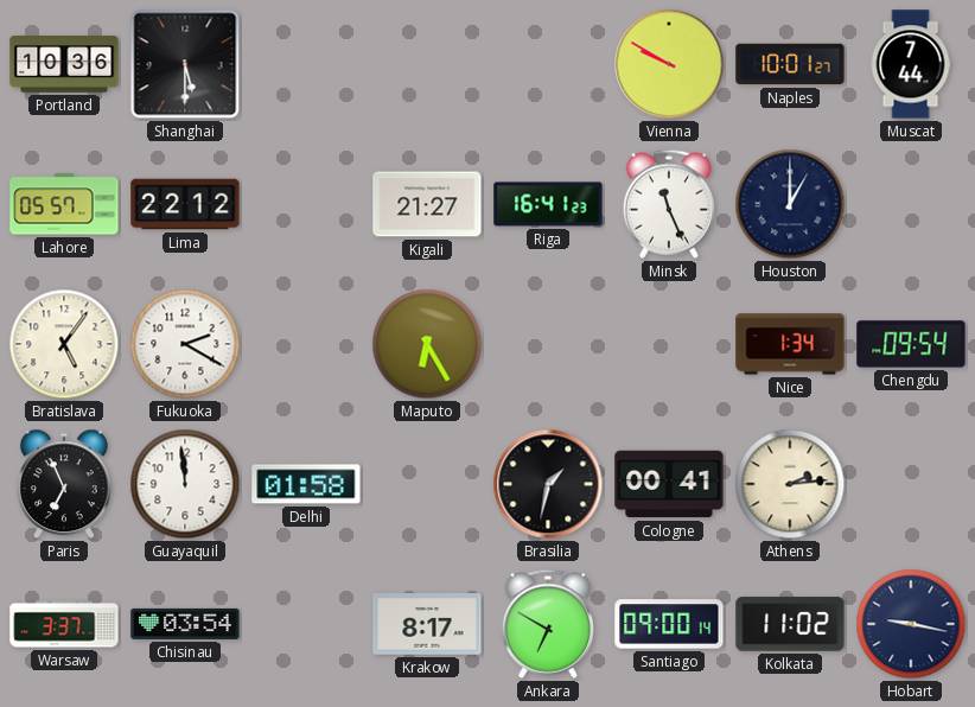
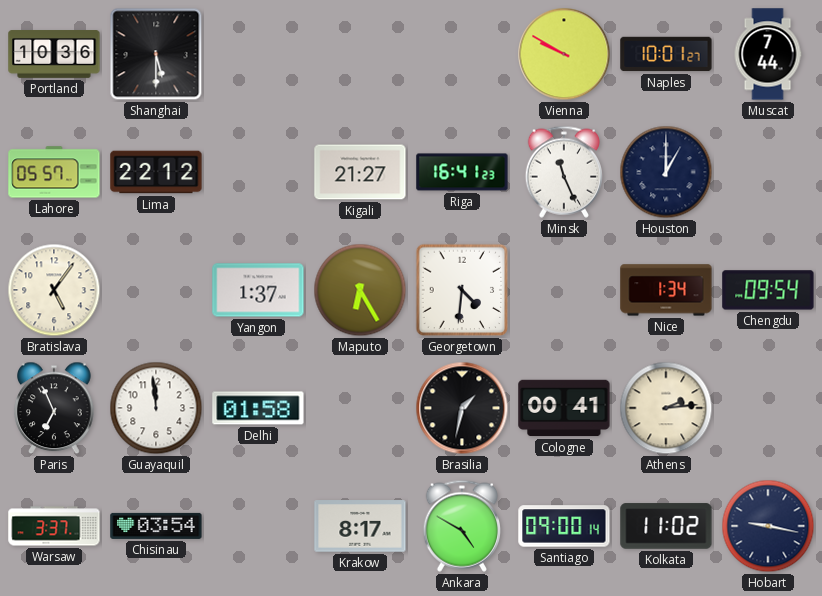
Fukuoka: 2:20 -> none
Yangon: none -> 1:37
Georgetown: none -> 4:31
Ankara: 6:50 -> 4:50
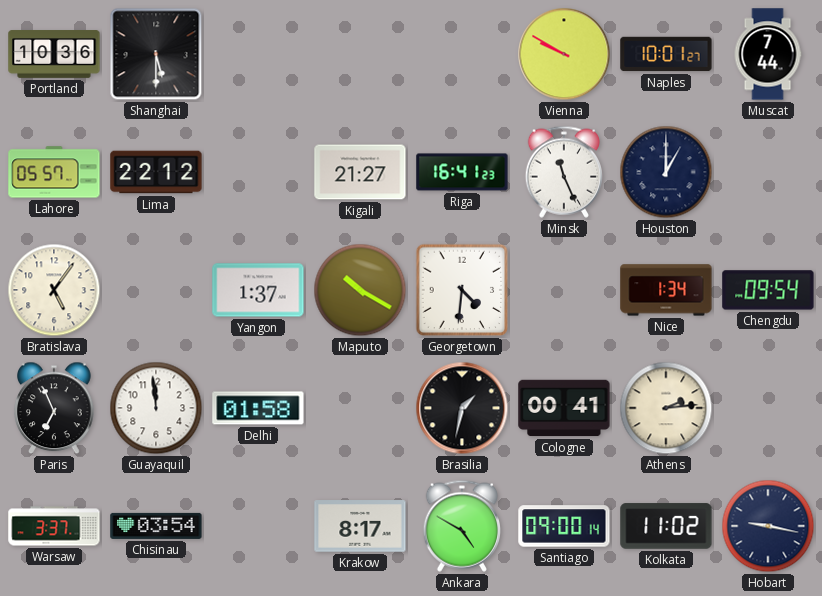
Maputo: 6:25 -> 10:20
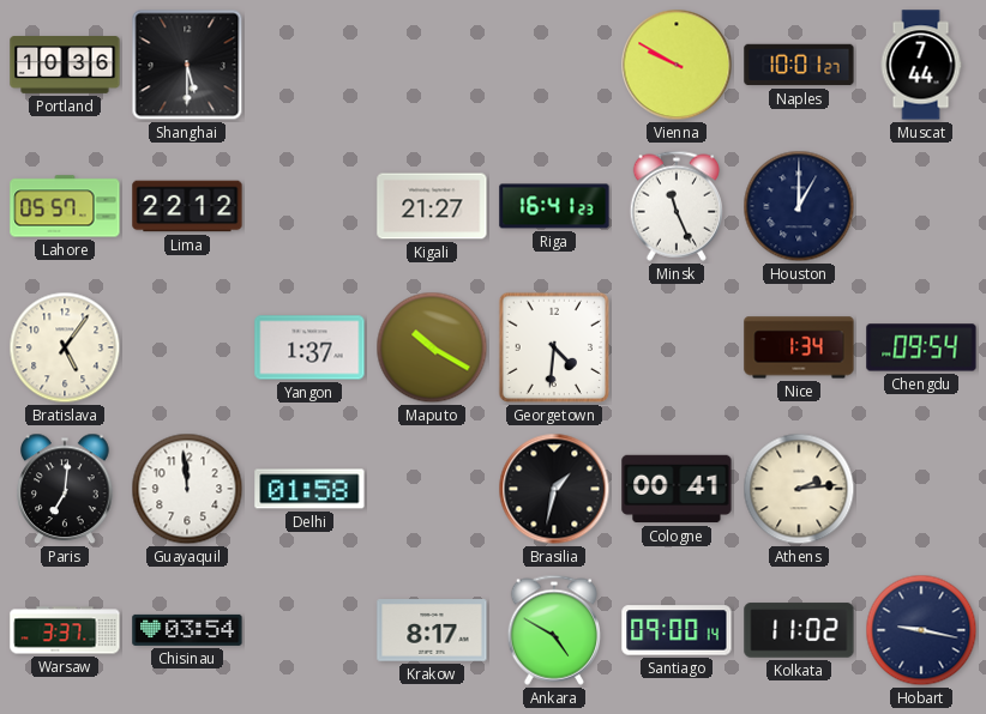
Paris: 6:56 -> 7:01
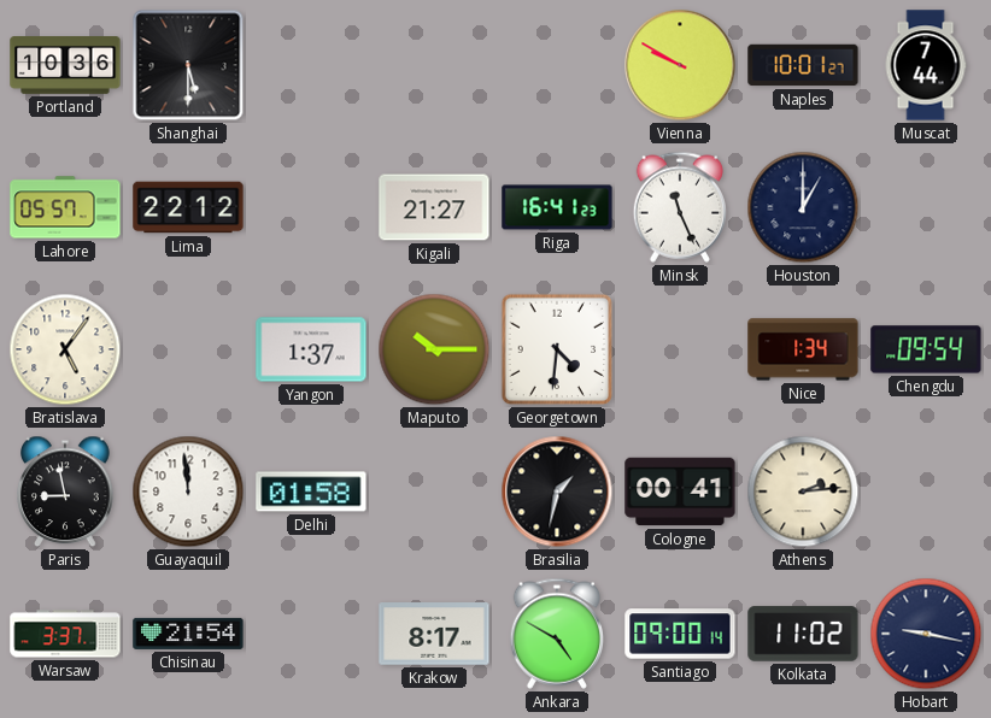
Maputo: 10:20 -> 10:15
Paris: 7:01 -> 8:58
Chisinau: 03:54 -> 21:54
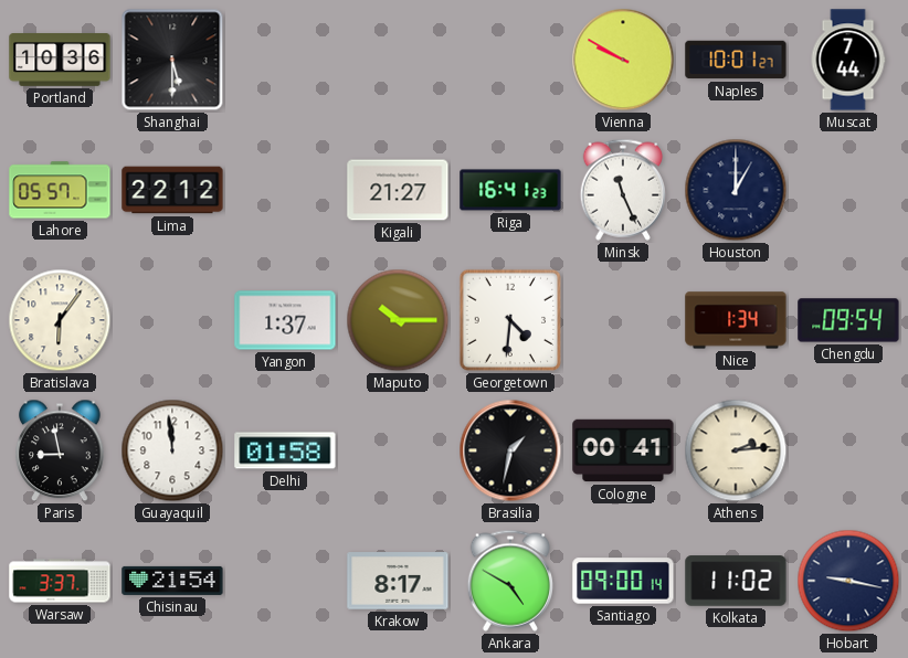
Bratislava: 5:06 -> 6:06
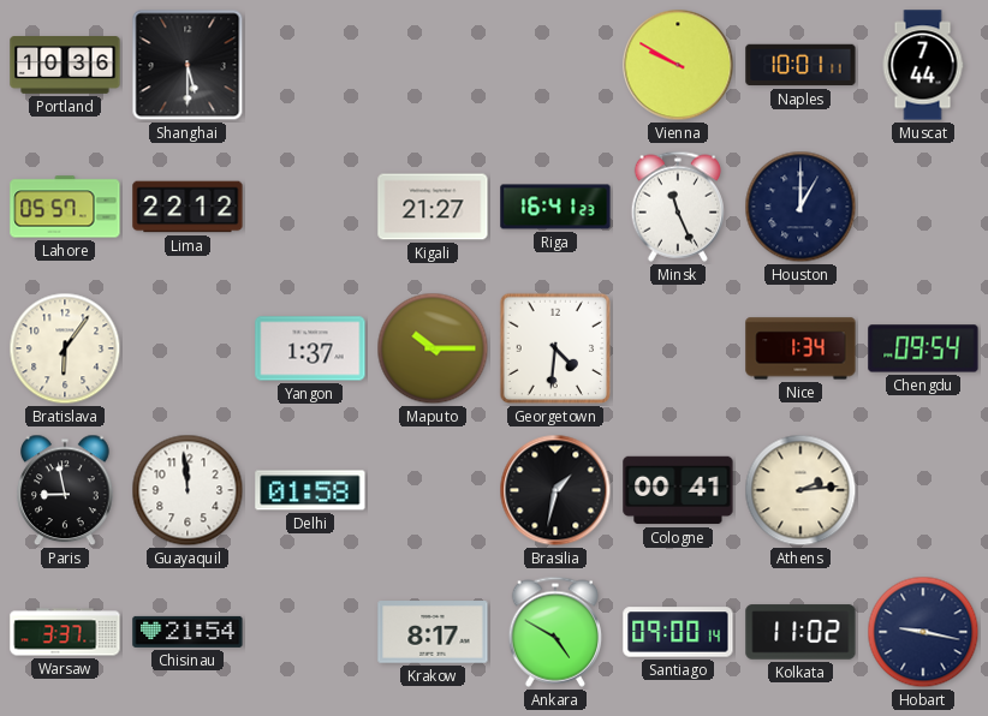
Naples: 10:01:27 -> 10:01:11
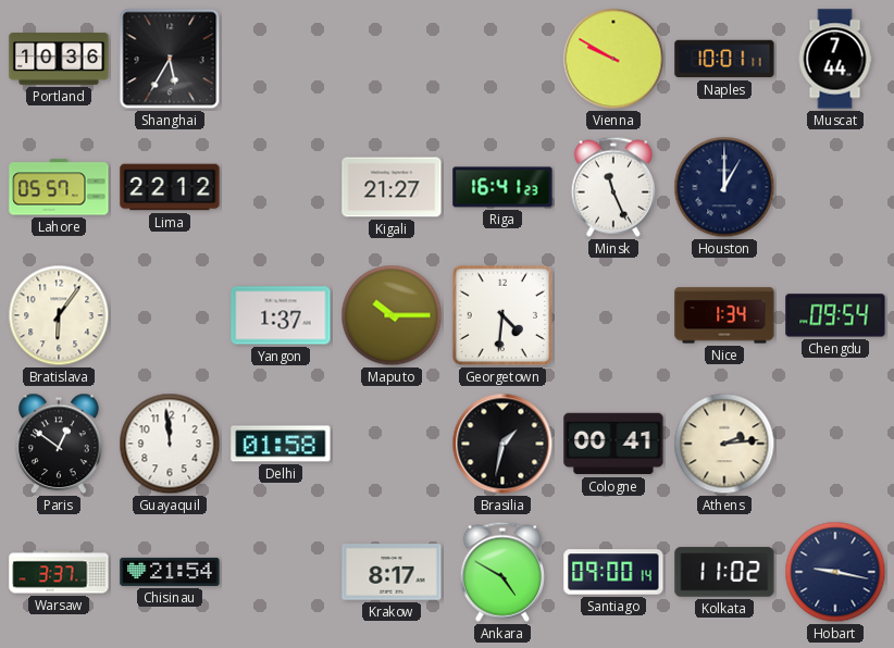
Shanghai: 5:30 -> 5:35
Paris: 8:58 -> 12:51
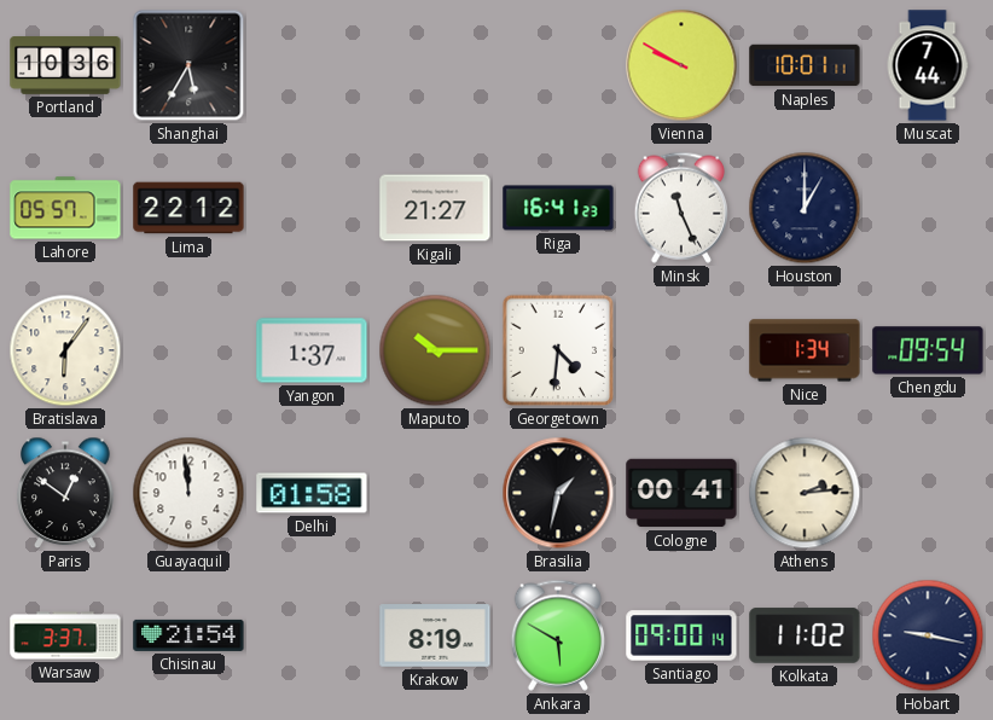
Krakow: 8:17 -> 8:19
Ankara: 4:50 -> 5:50
